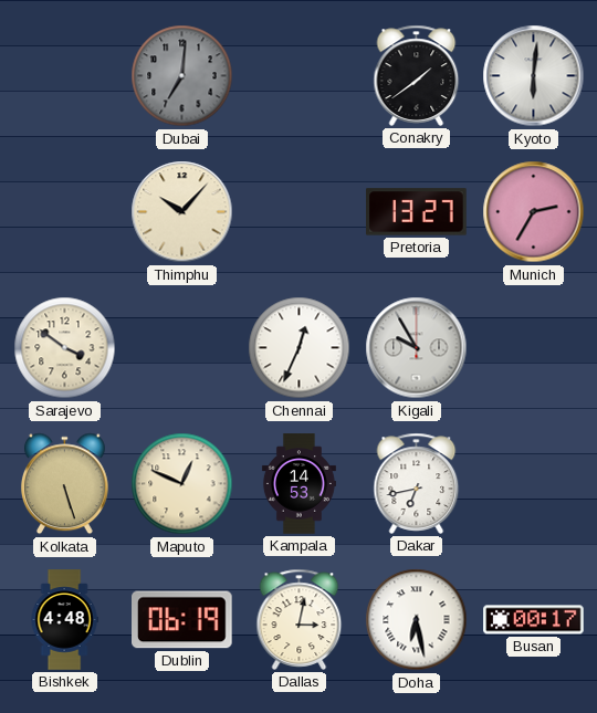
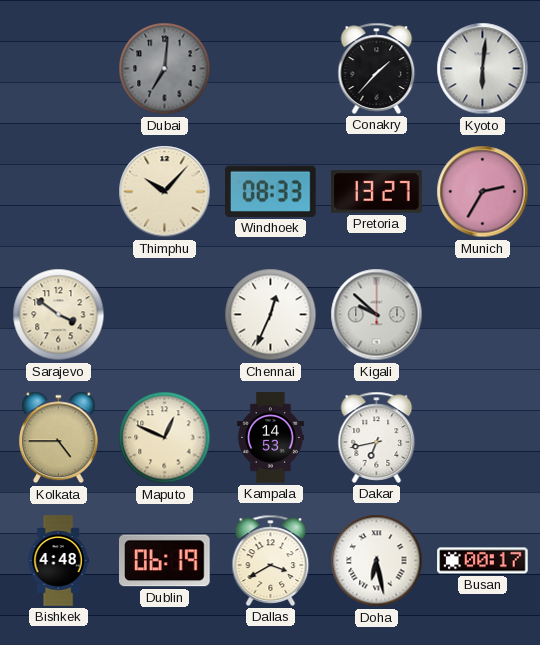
Conakry: 1:39 -> 1:37
Windhoek: none -> 08:33
Kigali: 9:55 -> 9:52
Kolkata: 5:27 -> 4:45
Dallas: 3:02 -> 3:40
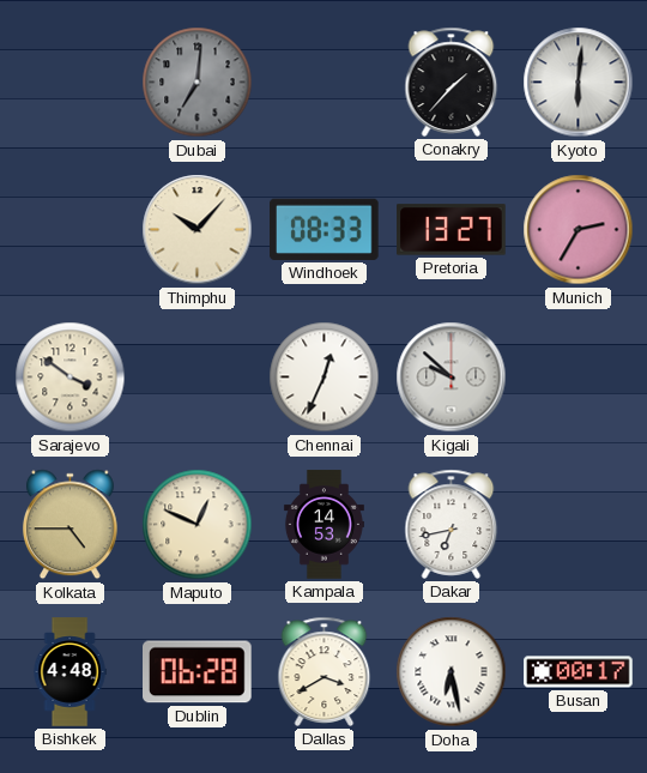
Dublin: 06:19 -> 06:28
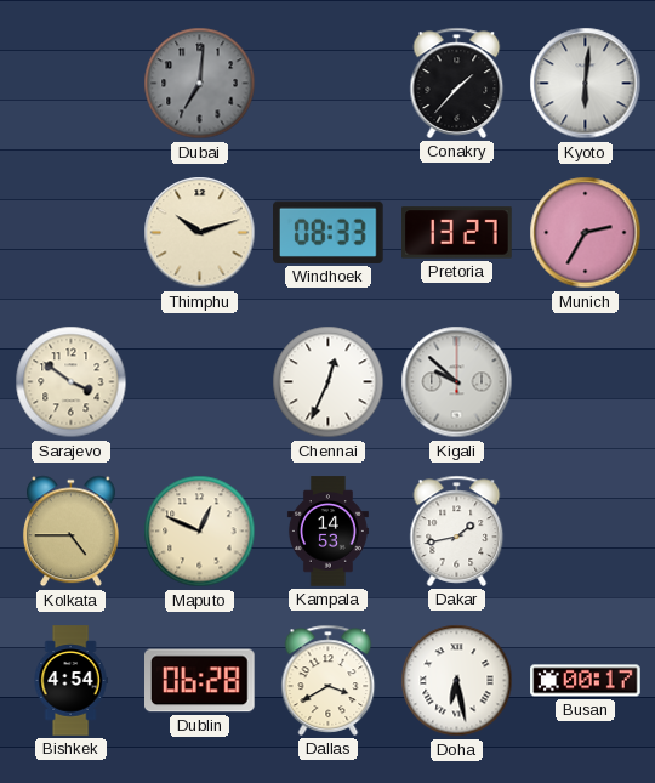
Thimphu: 10:07 -> 10:12
Dakar: 6:43 -> 1:43
Bishkek: 4:48 -> 4:54
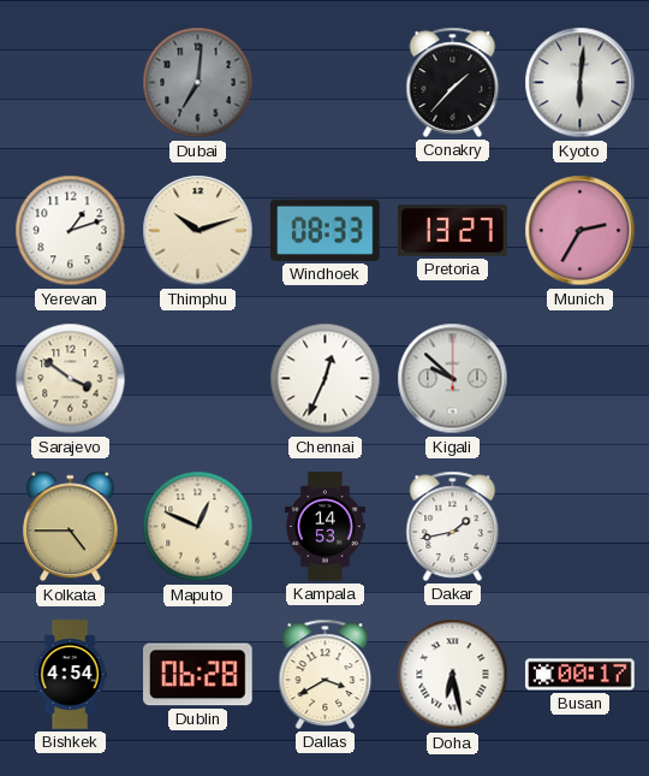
Yerevan: none -> 1:12
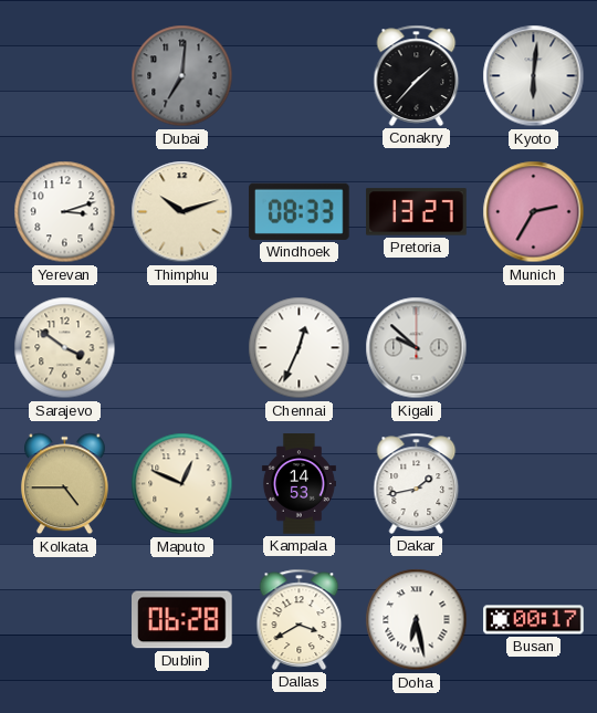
Yerevan: 1:12 -> 3:12
Bishkek: 4:54 -> none
